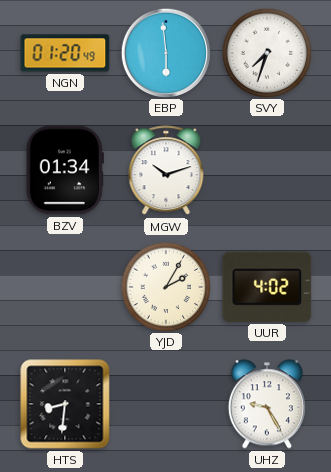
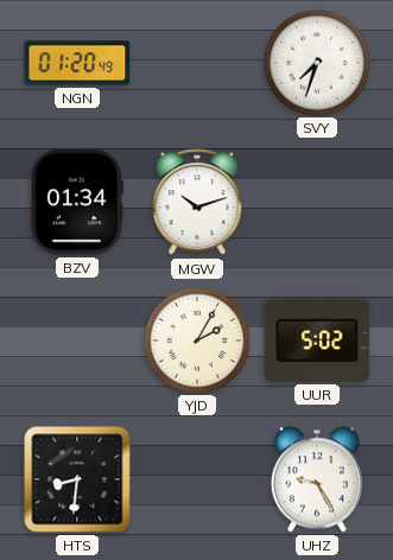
EBP: 5:59 -> none
UUR: 4:02 -> 5:02
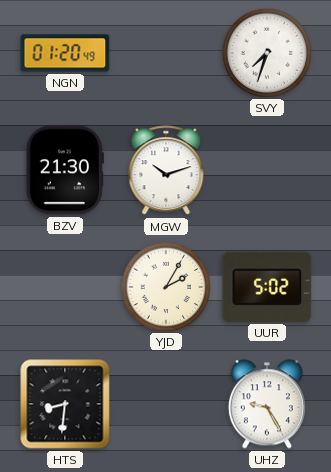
BZV: 01:34 -> 21:30
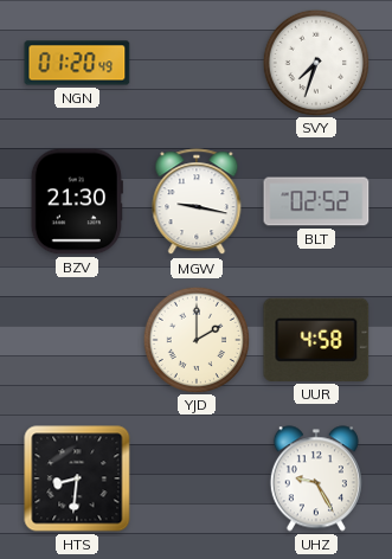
MGW: 10:12 -> 9:17
BLT: none -> 02:52
YJD: 2:05 -> 2:00
UUR: 5:02 -> 4:58
